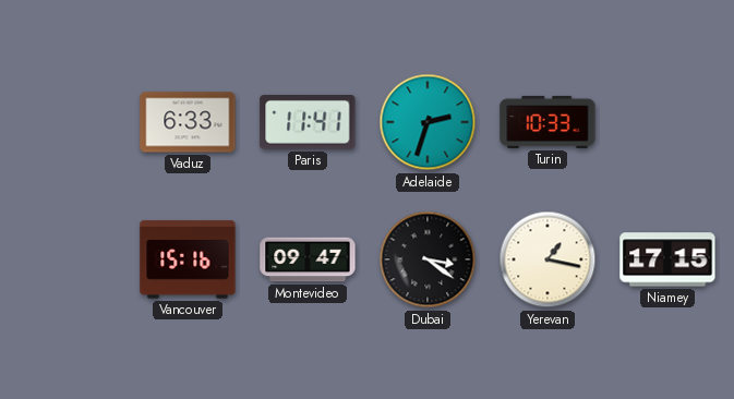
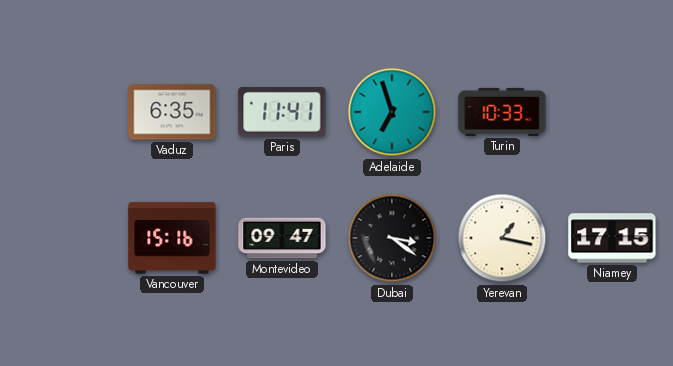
Vaduz: 6:33 -> 6:35
Adelaide: 2:33 -> 6:57
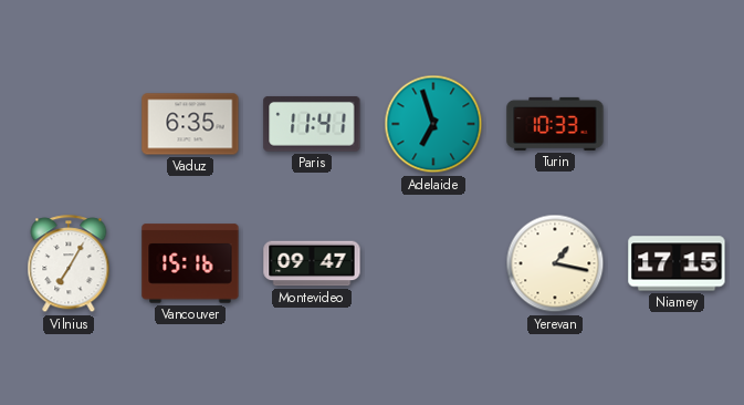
Vilnius: none -> 7:05
Dubai: 3:21 -> none
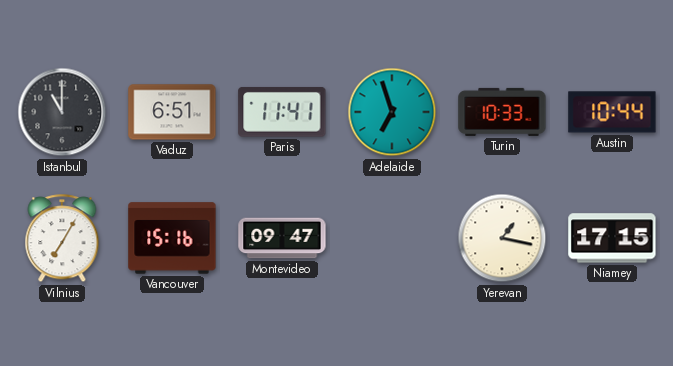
Istanbul: none -> 11:00
Vaduz: 6:35 -> 6:51
Austin: none -> 10:44
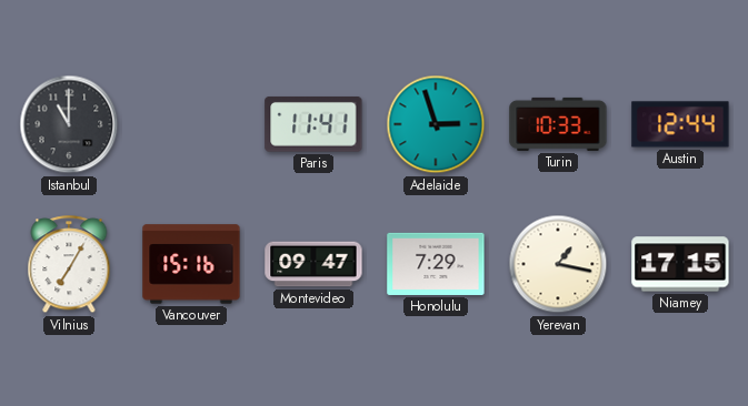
Vaduz: 6:51 -> none
Adelaide: 6:57 -> 2:57
Austin: 10:44 -> 12:44
Honolulu: none -> 7:29
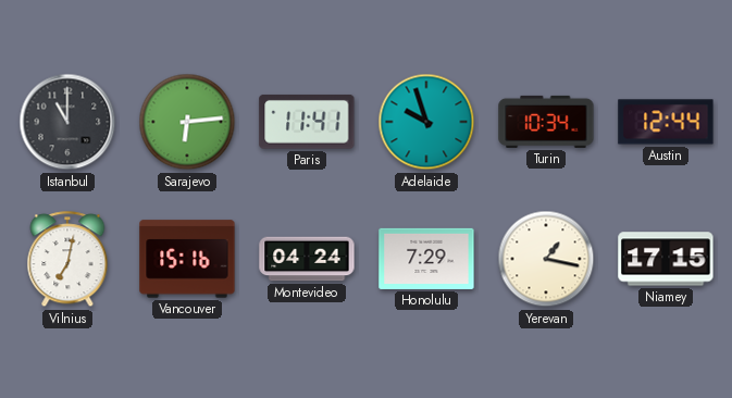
Sarajevo: none -> 6:14
Adelaide: 2:57 -> 9:57
Turin: 10:33 -> 10:34
Vilnius: 7:05 -> 7:02
Montevideo: 09:47 -> 04:24
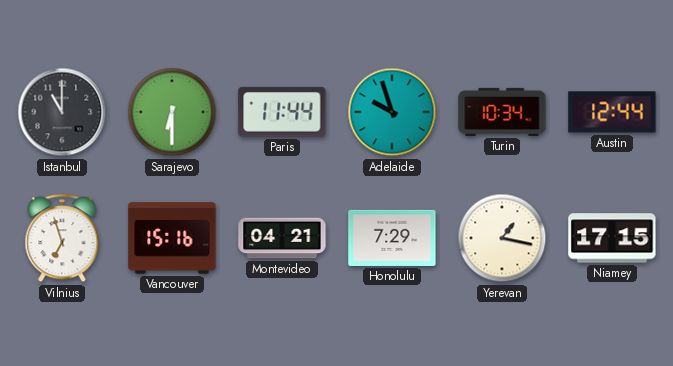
Sarajevo: 6:14 -> 6:30
Paris: 11:41 -> 11:44
Vilnius: 7:02 -> 6:57
Montevideo: 04:24 -> 04:21
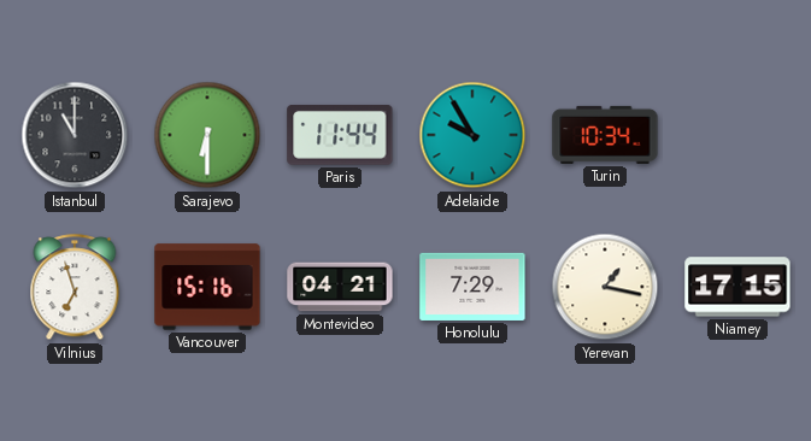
Adelaide: 9:57 -> 9:55
Austin: 12:44 -> none
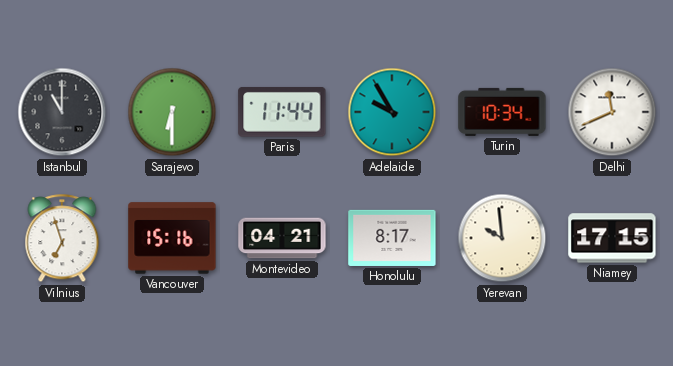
Delhi: none -> 11:41
Honolulu: 7:29 -> 8:17
Yerevan: 1:17 -> 9:59
